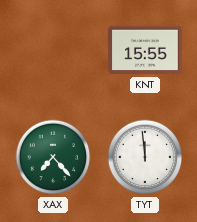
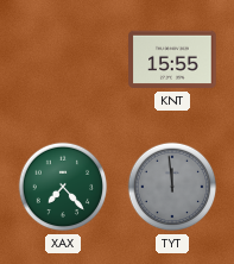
TYT dial: white -> grey
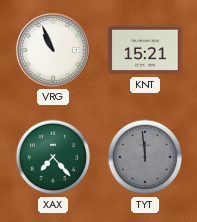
VRG: none -> 10:56
KNT: 15:55 -> 15:21
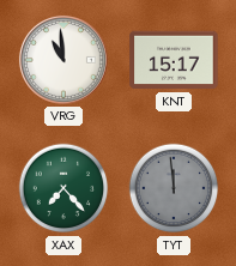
VRG: 10:56 -> 10:59
KNT: 15:21 -> 15:17
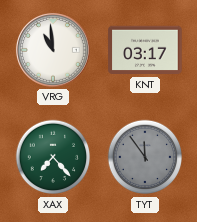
KNT: 15:17 -> 03:17
TYT: 11:59 -> 11:54
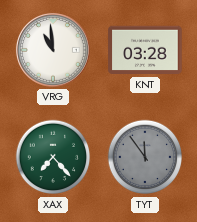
KNT: 03:17 -> 03:28
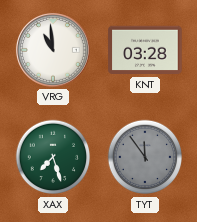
XAX: 7:23 -> 7:27
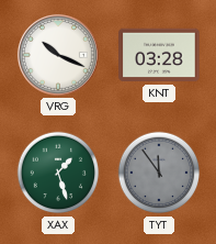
VRG: 10:59 -> 10:19
XAX: 7:27 -> 1:27
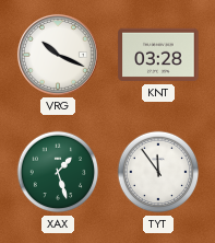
TYT dial: grey -> white
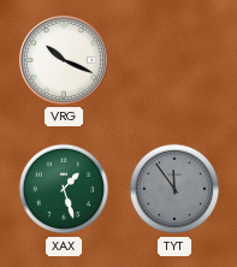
KNT: 03:28 -> none
TYT dial: white -> grey
